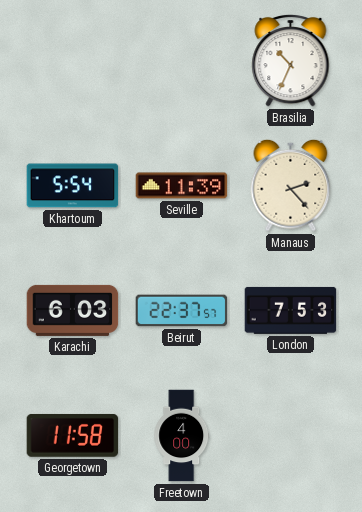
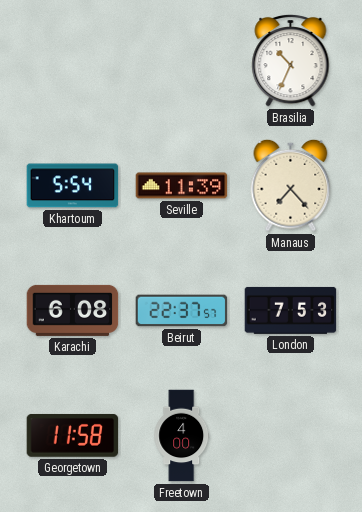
Manaus: 2:23 -> 7:23
Karachi: 6:03 -> 6:08
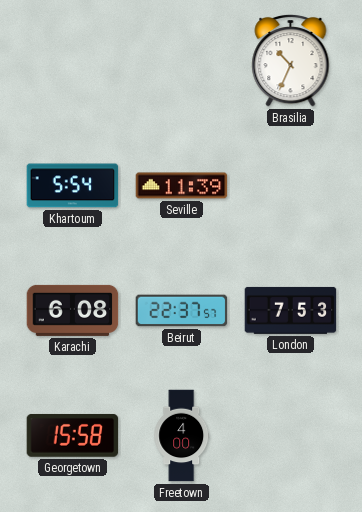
Manaus: 7:23 -> none
Georgetown: 11:58 -> 15:58
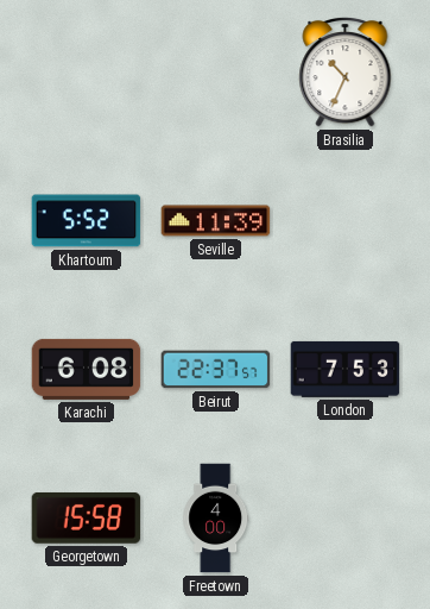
Khartoum: 5:54 -> 5:52
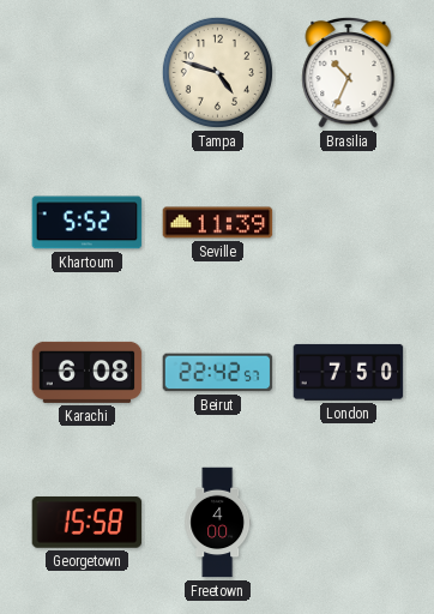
Tampa: none -> 4:48
Beirut: 22:37 -> 22:42
London: 7:53 -> 7:50
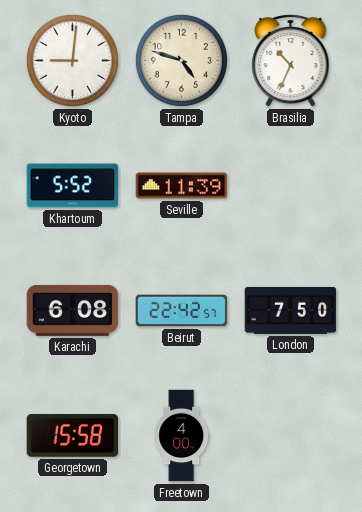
Kyoto: none -> 9:01
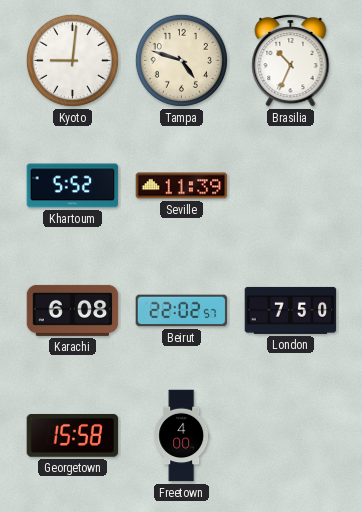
Beirut: 22:42 -> 22:02
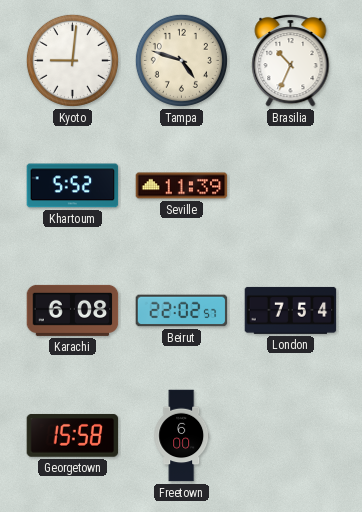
London: 7:50 -> 7:54
Freetown: 4:00 -> 6:00
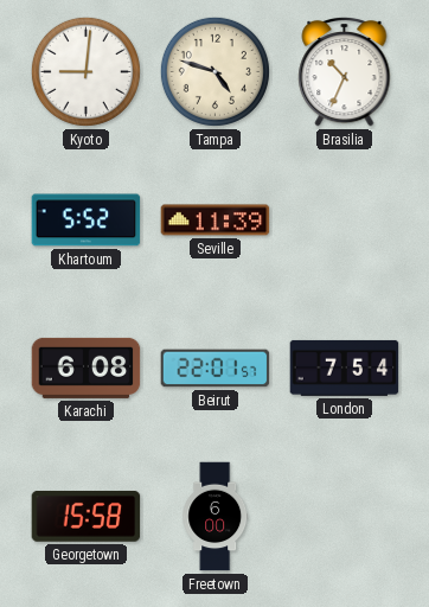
Beirut: 22:02 -> 22:01
